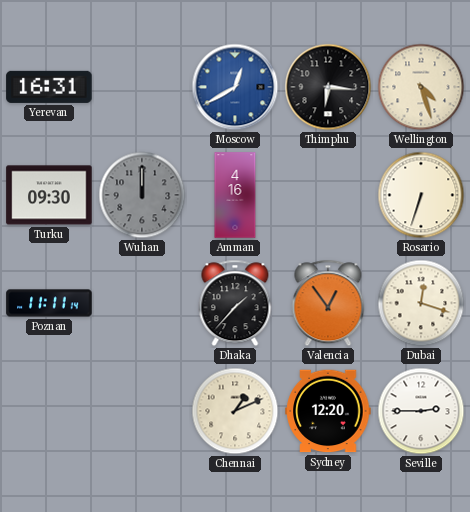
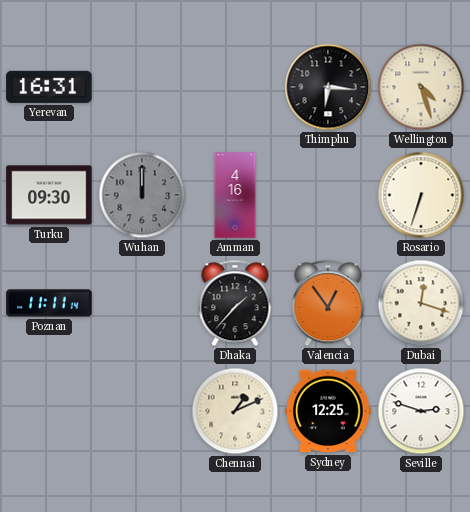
Moscow: 12:40 -> none
Sydney: 12:20 -> 12:25
Seville: 2:45 -> 2:48
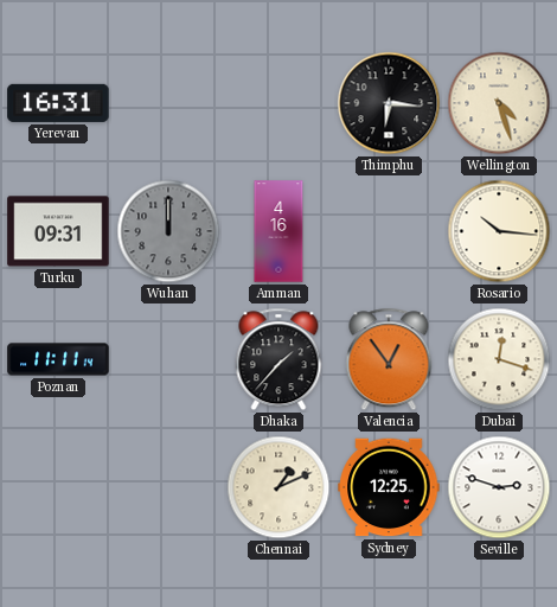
Turku: 09:30 -> 09:31
Rosario: 6:33 -> 10:16
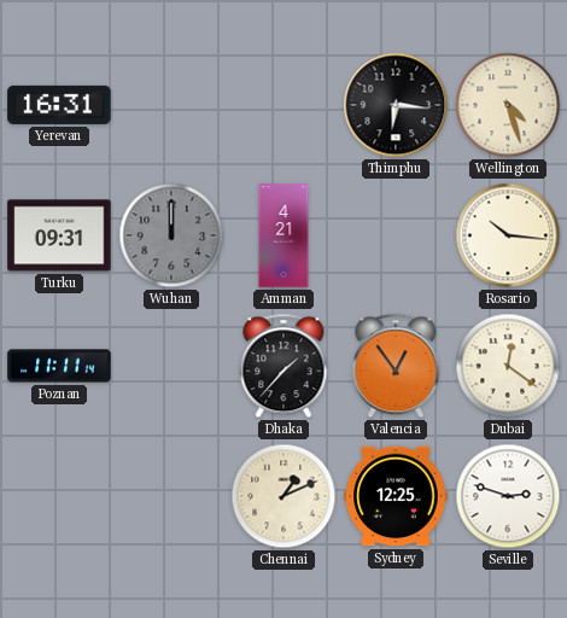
Amman: 4:16 -> 4:21
Dubai: 12:18 -> 12:21
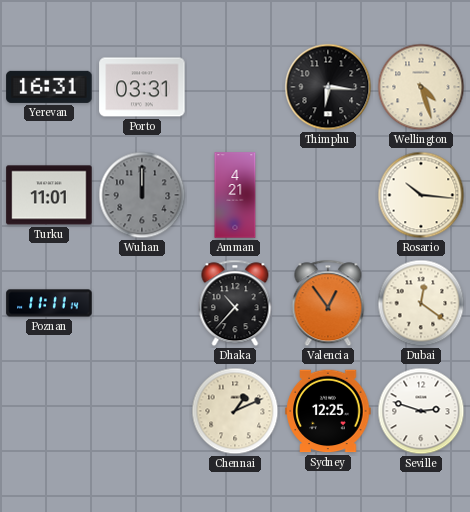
Porto: none -> 03:31
Turku: 09:31 -> 11:01
Dhaka: 1:37 -> 10:37
